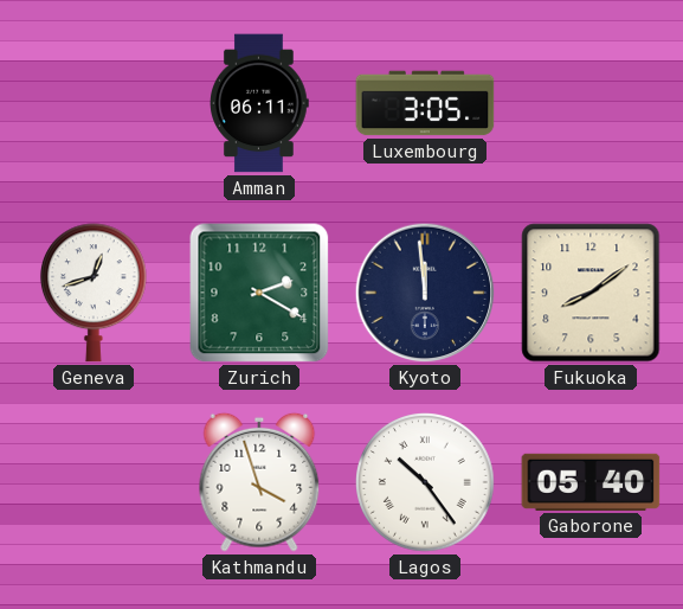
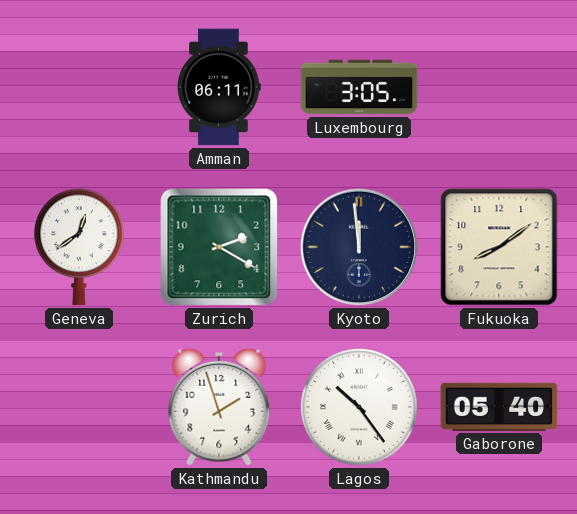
Geneva: 12:42 -> 12:39
Kathmandu: 3:57 -> 1:57
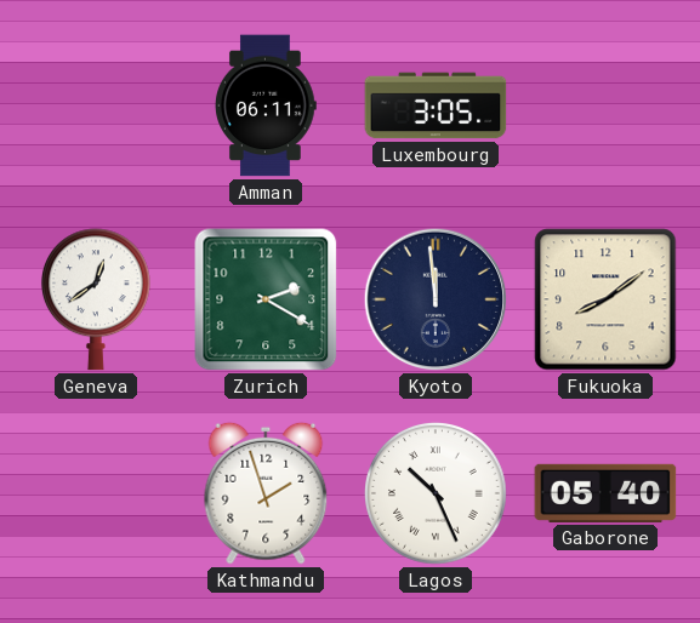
Lagos: 10:24 -> 10:26
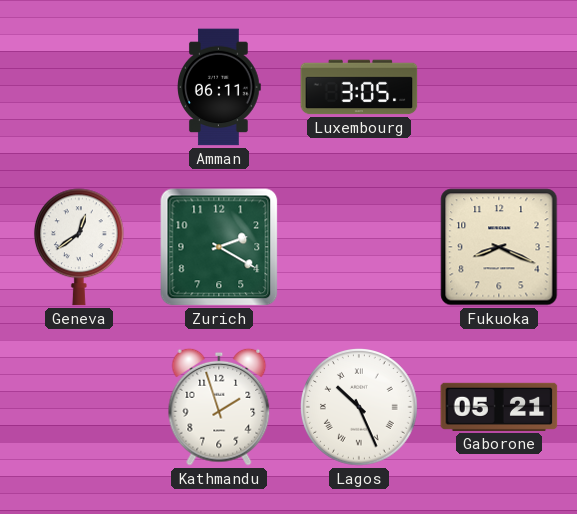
Kyoto: 11:59 -> none
Fukuoka: 8:09 -> 8:19
Gaborone: 05:40 -> 05:21
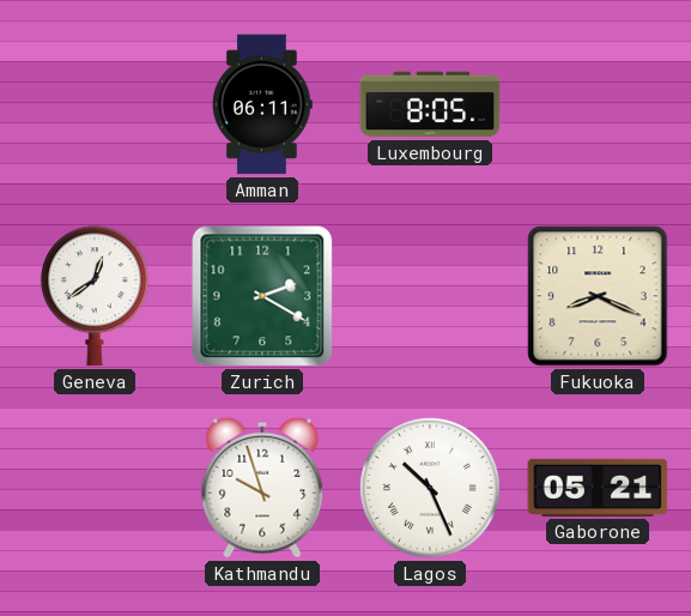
Luxembourg: 3:05 -> 8:05
Kathmandu: 1:57 -> 9:57
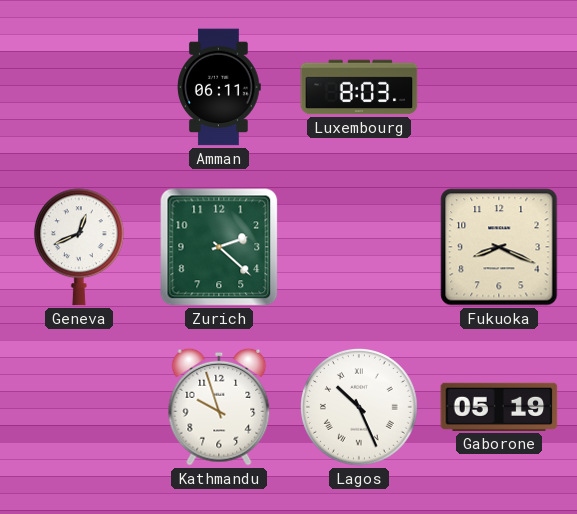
Luxembourg: 8:05 -> 8:03
Geneva: 12:39 -> 12:41
Zurich: 2:20 -> 2:22
Gaborone: 05:21 -> 05:19
